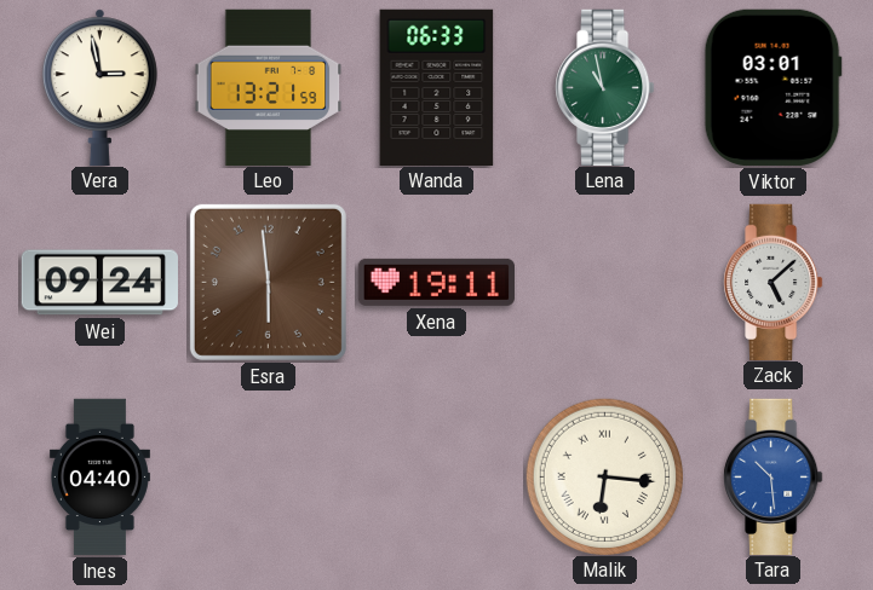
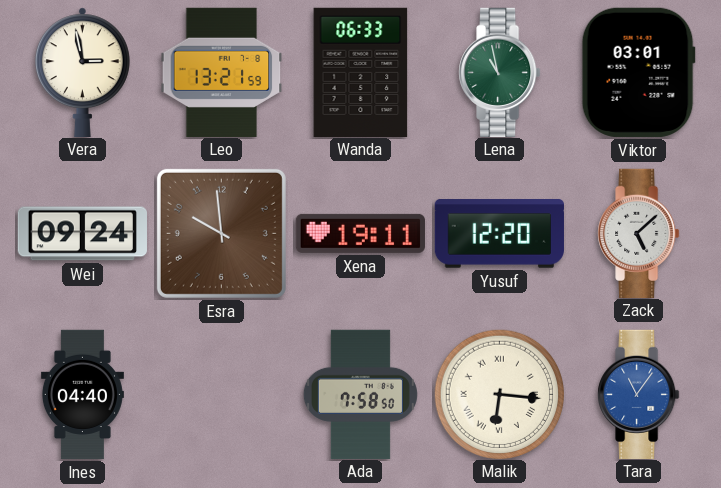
Esra: 5:59 -> 9:59
Yusuf: none -> 12:20
Ada: none -> 7:58
Tara: 10:29 -> 11:06
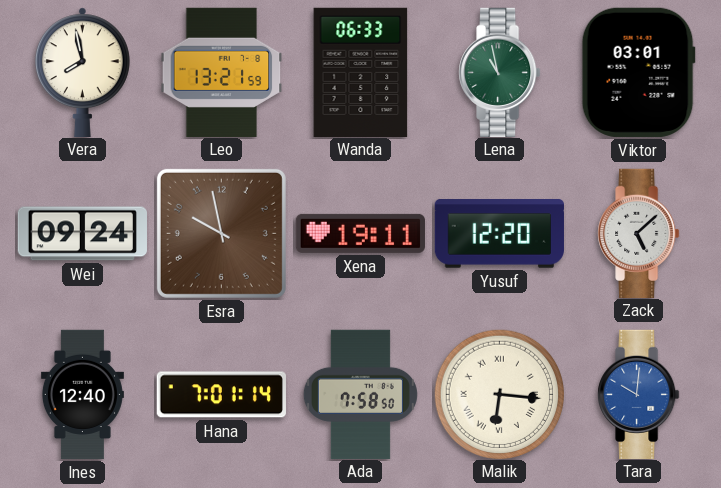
Vera: 2:58 -> 7:58
Esra: 9:59 -> 9:58
Ines: 04:40 -> 12:40
Hana: none -> 7:01
Tara: 11:06 -> 10:01
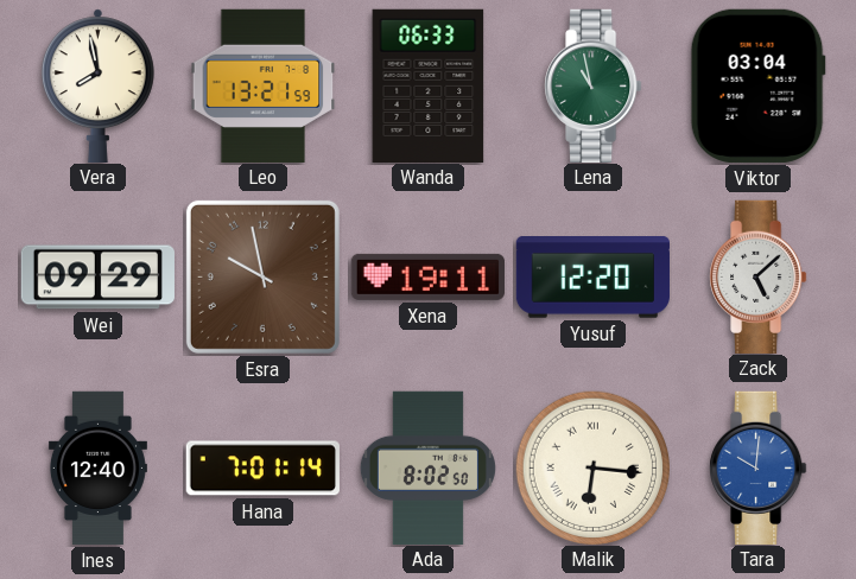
Viktor: 03:01 -> 03:04
Wei: 09:24 -> 09:29
Ada: 7:58 -> 8:02
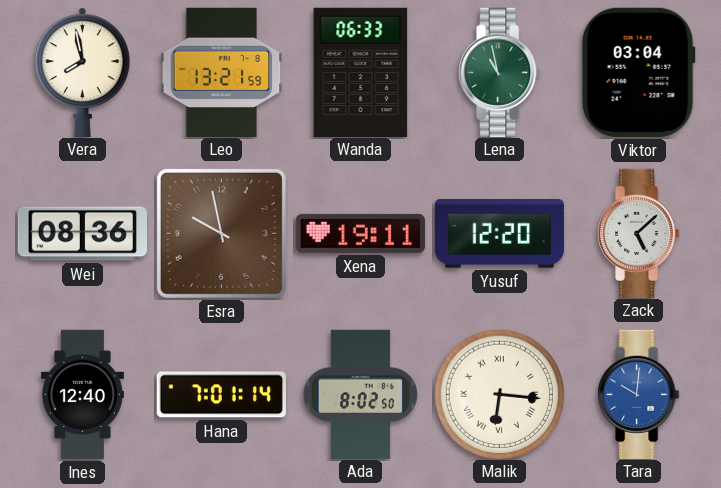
Wei: 09:29 -> 08:36
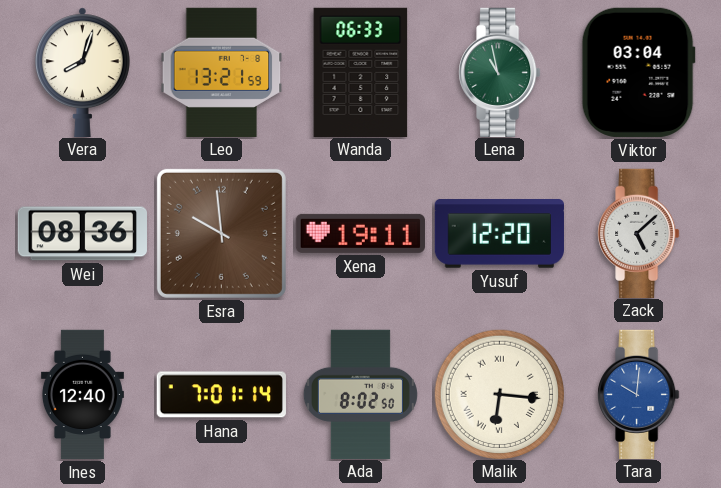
Vera: 7:58 -> 8:03
Esra: 9:58 -> 9:59
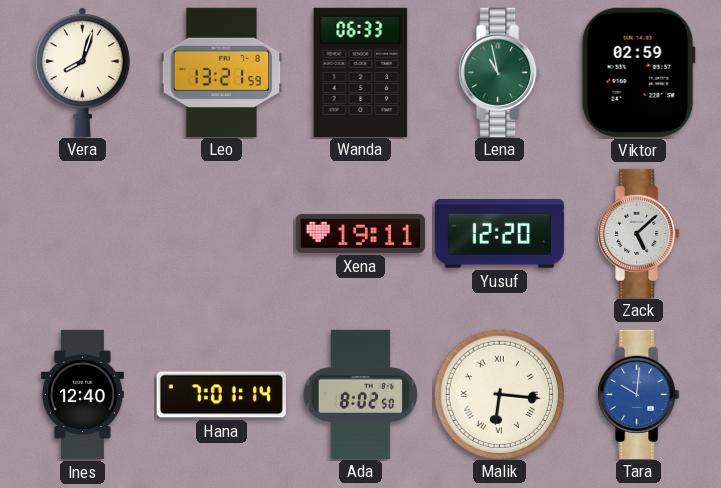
Viktor: 03:04 -> 02:59
Wei: 08:36 -> none
Esra: 9:59 -> none
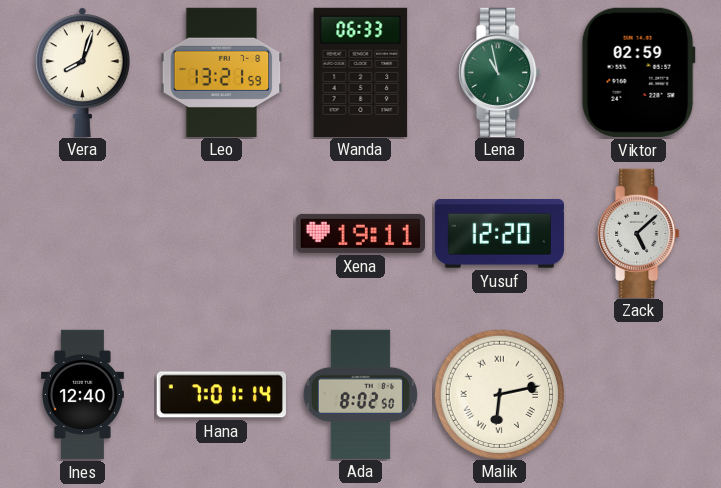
Malik: 6:16 -> 6:13
Tara: 10:01 -> none
